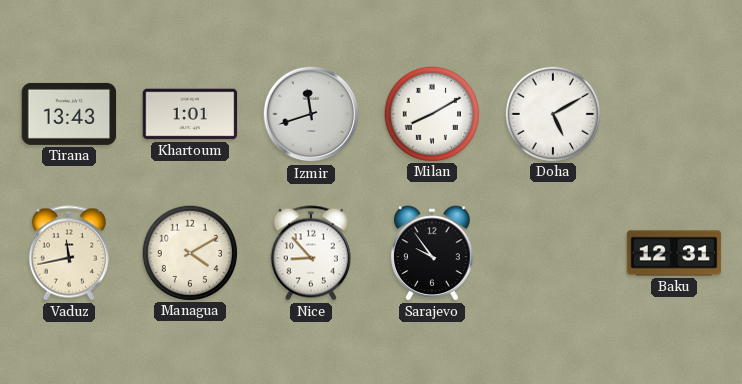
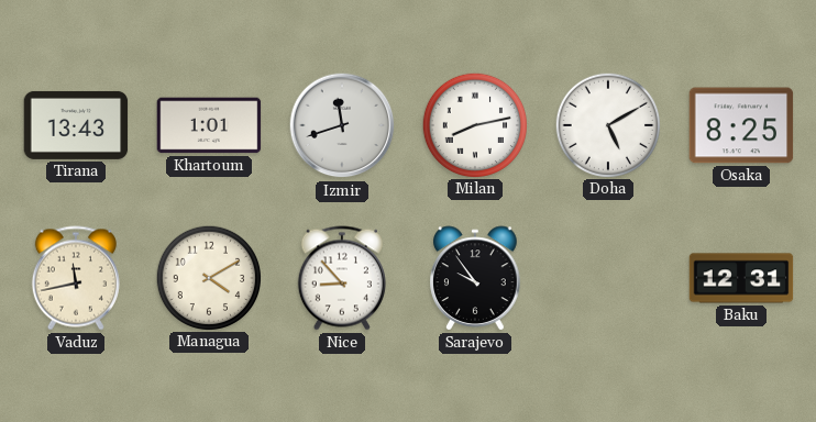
Milan: 8:10 -> 8:13
Osaka: none -> 8:25
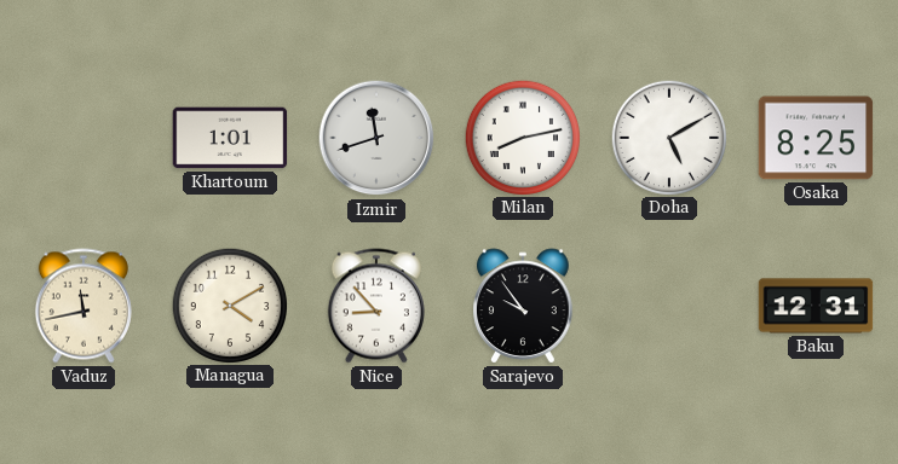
Tirana: 13:43 -> none
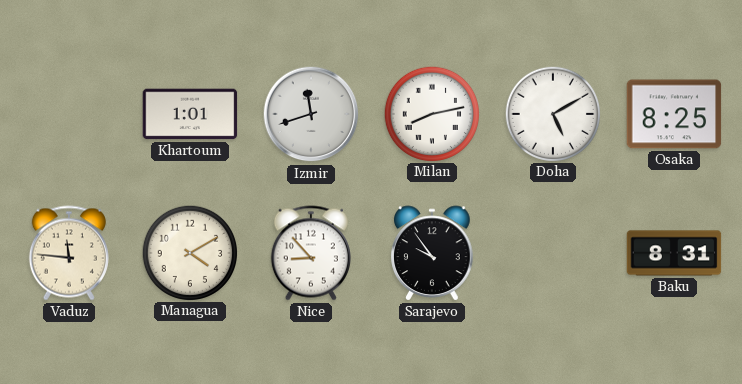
Vaduz: 11:43 -> 11:46
Baku: 12:31 -> 8:31
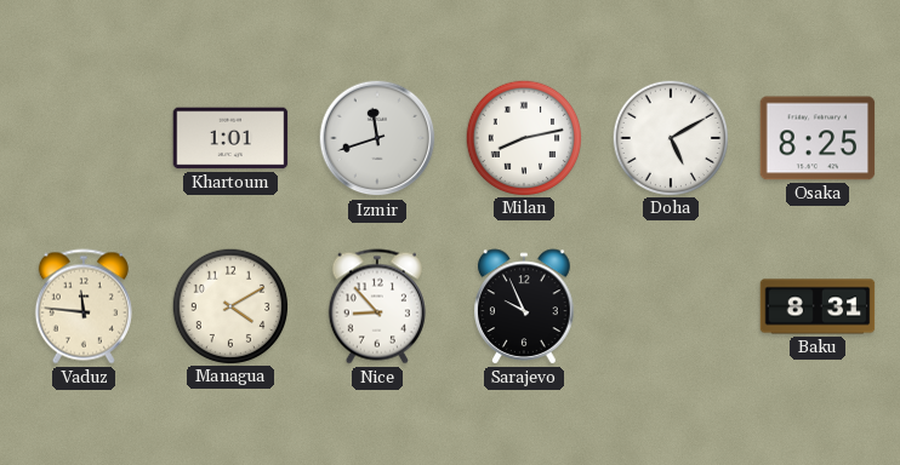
Sarajevo: 9:54 -> 9:56
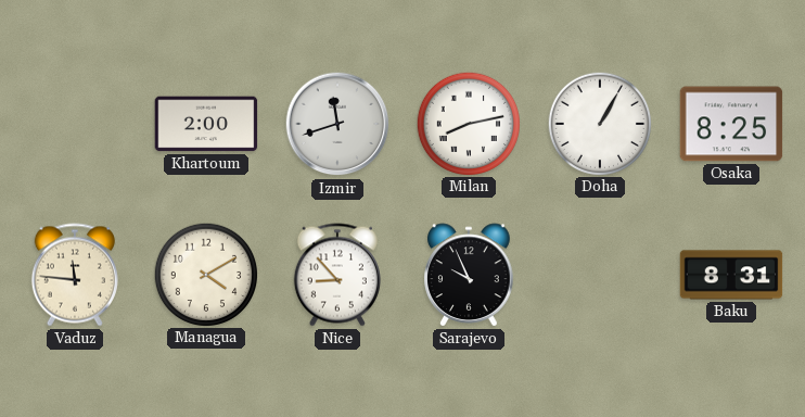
Khartoum: 1:01 -> 2:00
Doha: 5:10 -> 1:05
